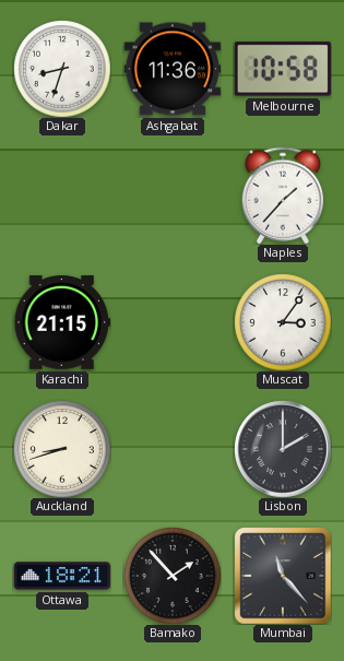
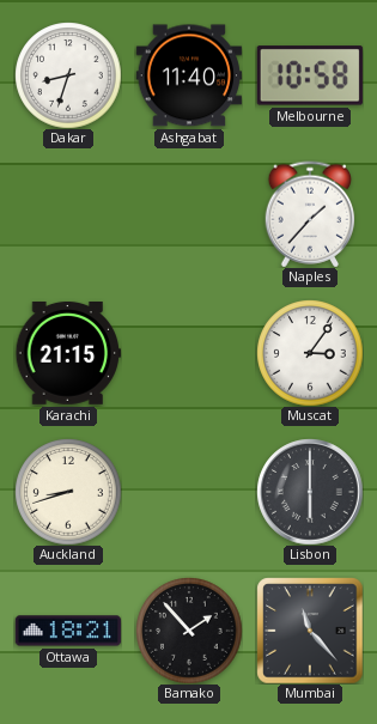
Ashgabat: 11:36 -> 11:40
Lisbon: 2:00 -> 6:00
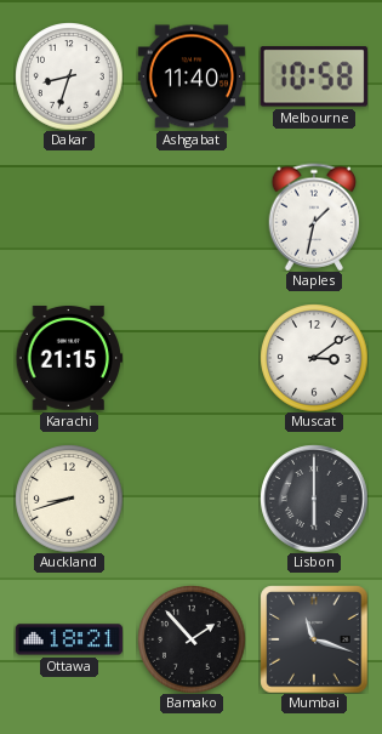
Naples: 1:37 -> 1:32
Muscat: 3:06 -> 3:09
Mumbai: 11:23 -> 11:18
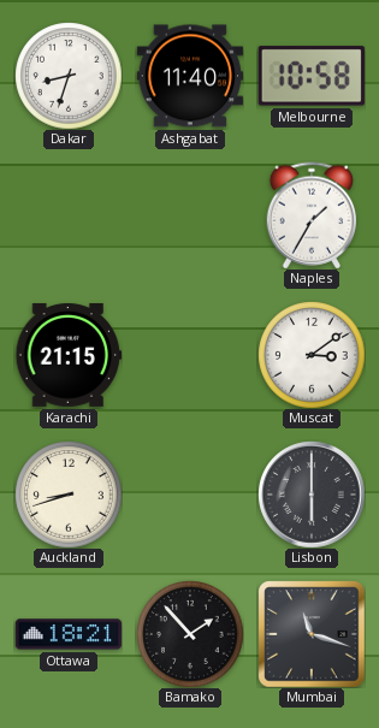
Naples: 1:32 -> 1:35
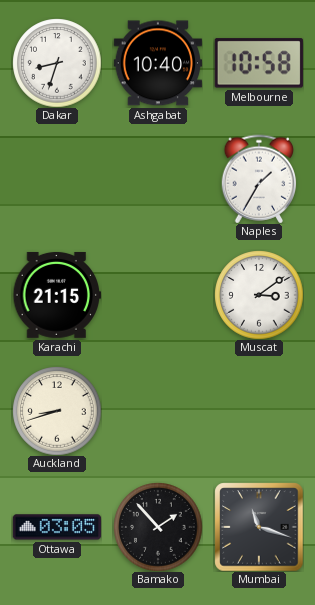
Ashgabat: 11:40 -> 10:40
Lisbon: 6:00 -> none
Ottawa: 18:21 -> 03:05
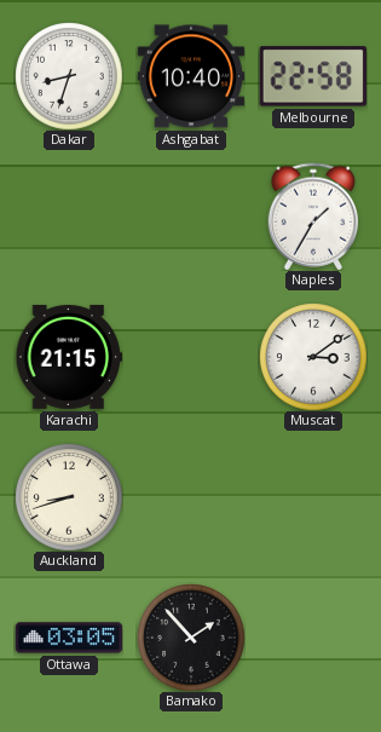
Melbourne: 10:58 -> 22:58
Mumbai: 11:18 -> none
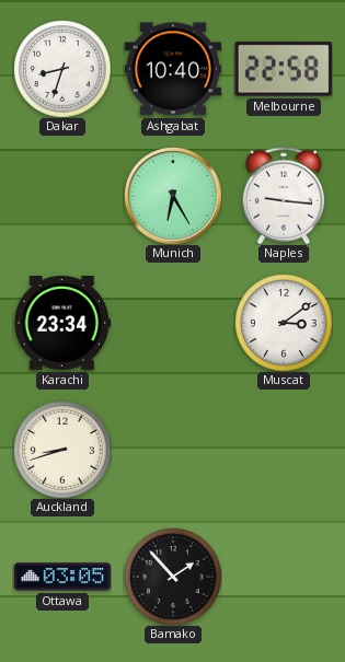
Munich: none -> 6:25
Naples: 1:35 -> 9:16
Karachi: 21:15 -> 23:34
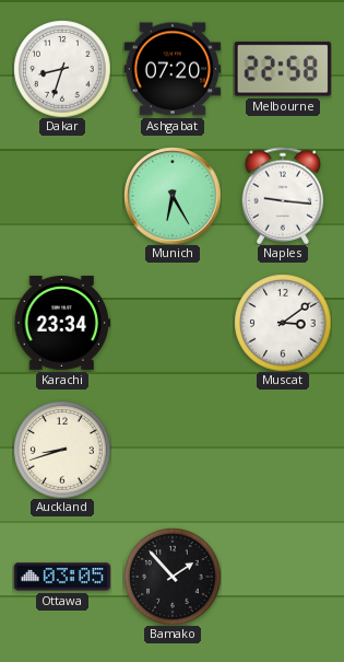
Ashgabat: 10:40 -> 07:20
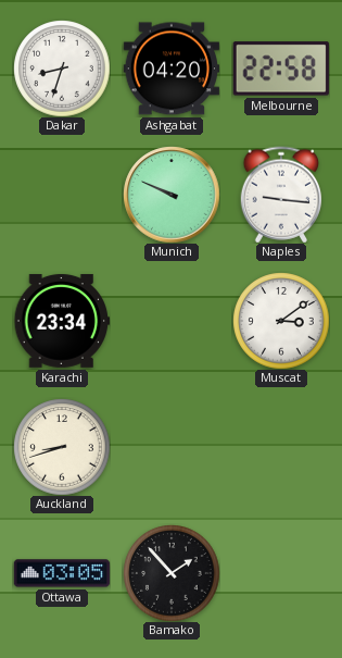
Ashgabat: 07:20 -> 04:20
Munich: 6:25 -> 9:49
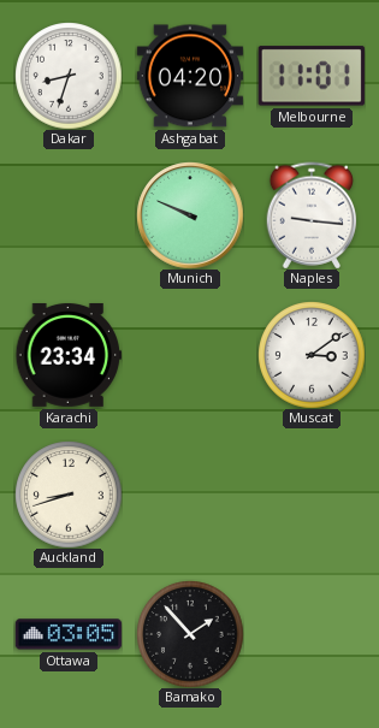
Melbourne: 22:58 -> 11:01
